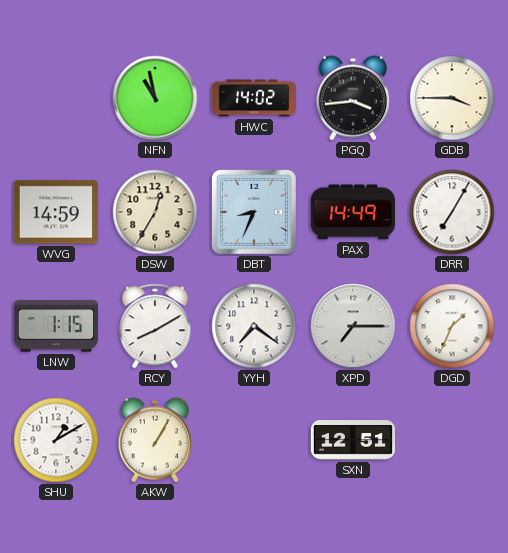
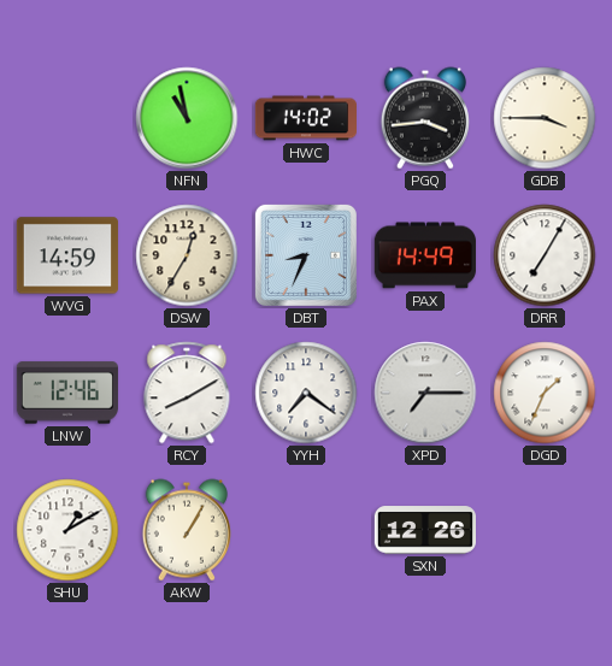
LNW: 1:15 -> 12:46
SXN: 12:51 -> 12:26
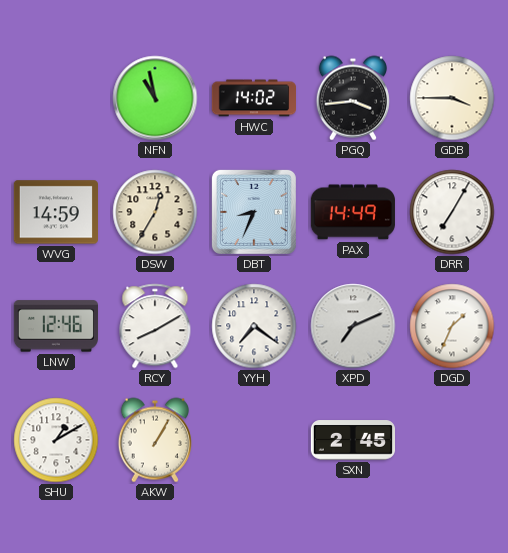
XPD: 7:15 -> 7:11
SXN: 12:26 -> 2:45
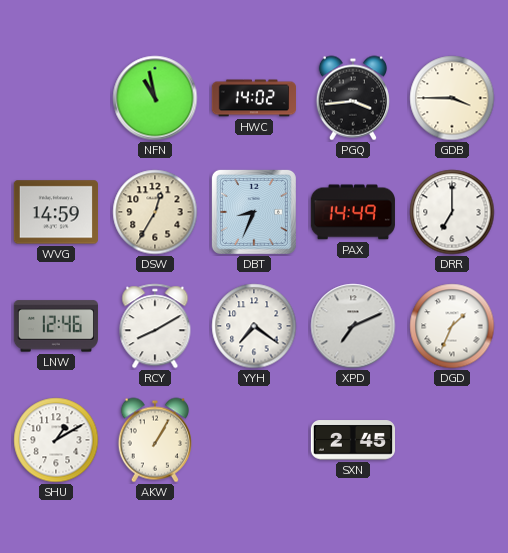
DRR: 7:05 -> 7:00
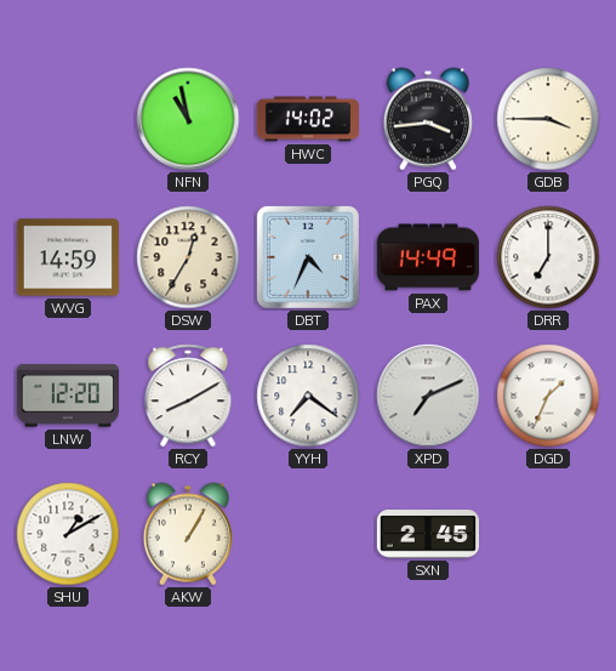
DBT: 8:34 -> 4:34
LNW: 12:46 -> 12:20
